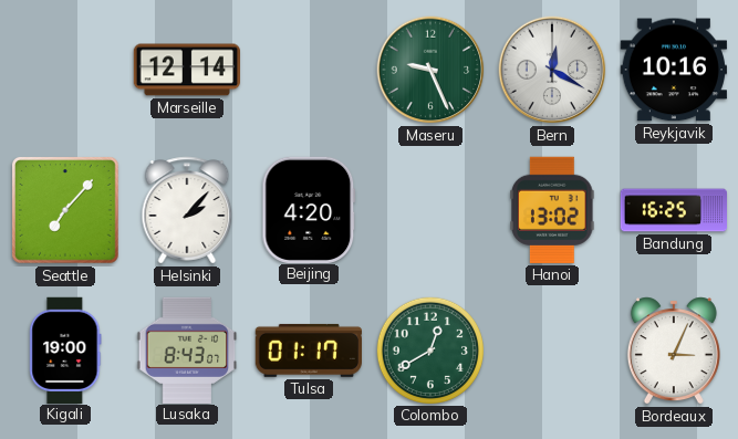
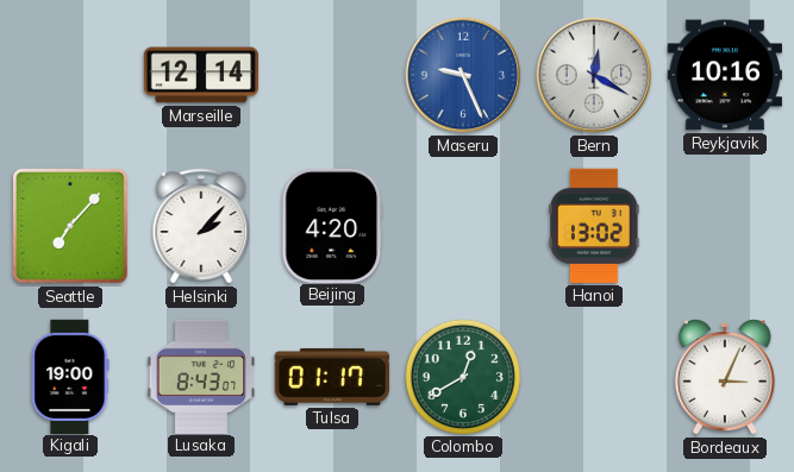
Maseru dial: green -> blue
Bandung: 16:25 -> none
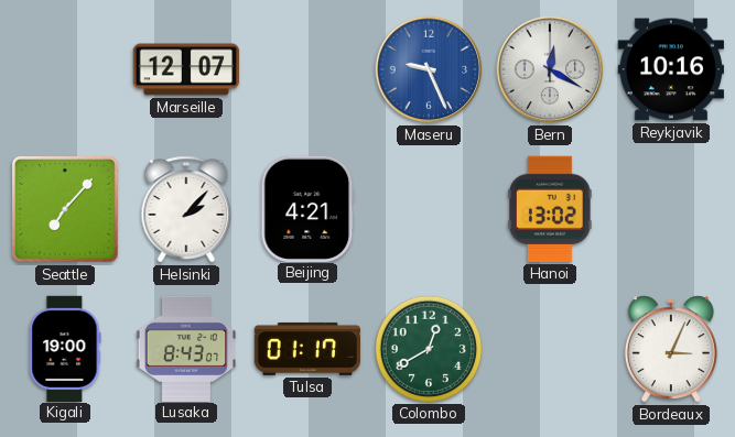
Marseille: 12:14 -> 12:07
Beijing: 4:20 -> 4:21
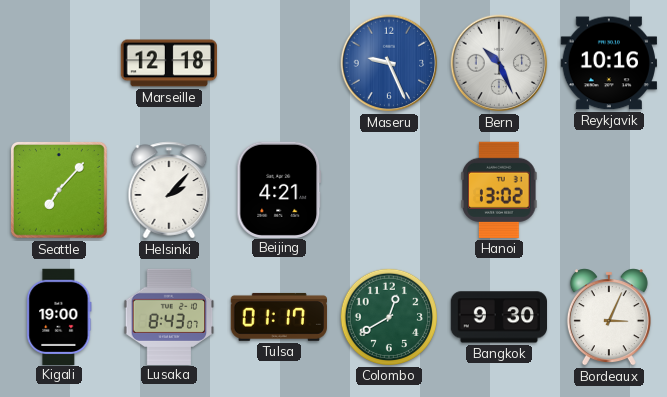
Marseille: 12:07 -> 12:18
Bern: 12:20 -> 10:26
Bangkok: none -> 9:30
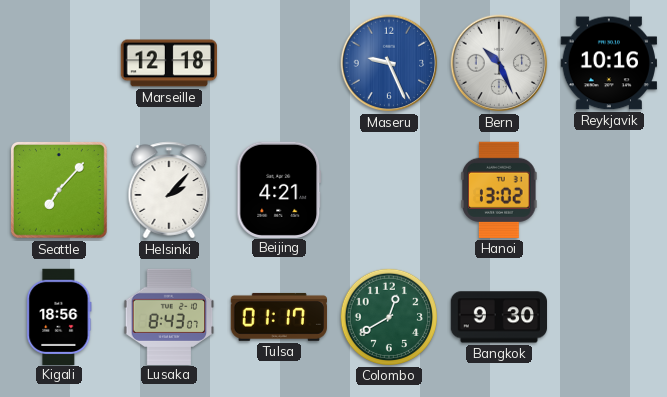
Kigali: 19:00 -> 18:56
Bordeaux: 3:04 -> none
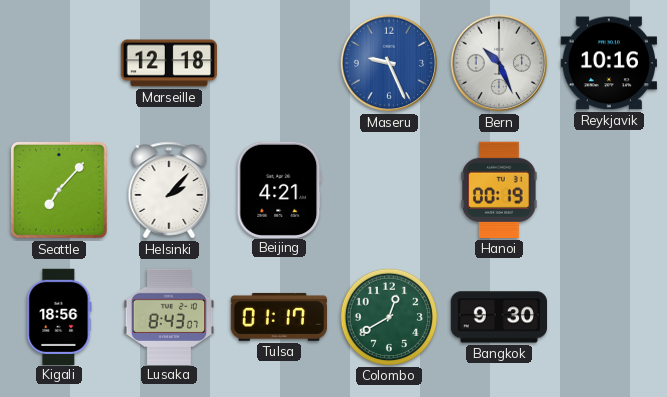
Hanoi: 13:02 -> 00:19
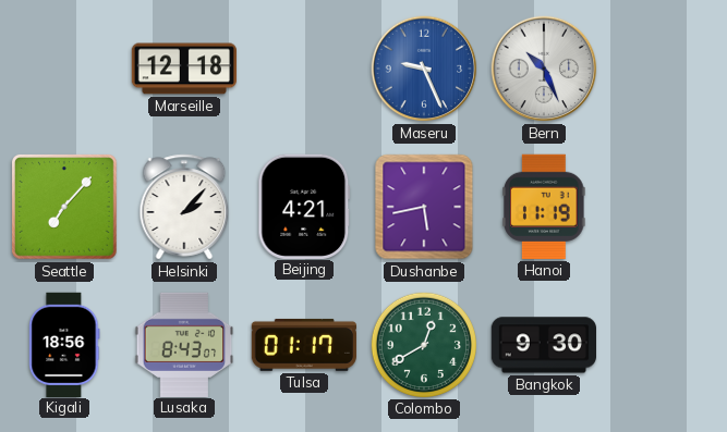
Reykjavik: 10:16 -> none
Dushanbe: none -> 5:43
Hanoi: 00:19 -> 11:19
